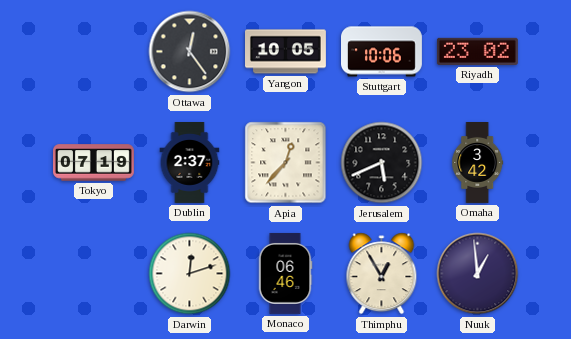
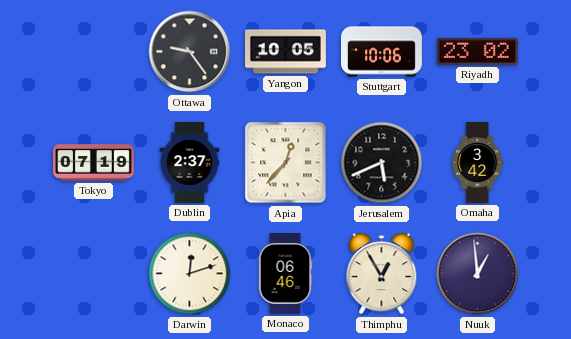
Ottawa: 12:24 -> 9:24
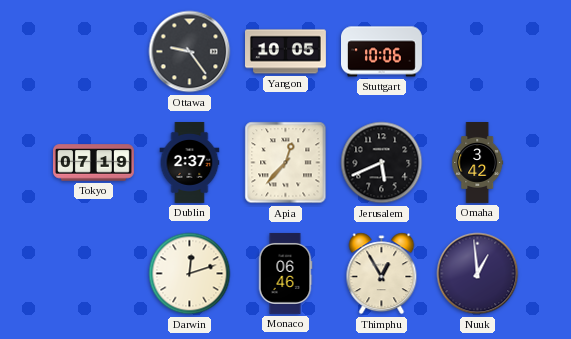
Riyadh: 23:02 -> none
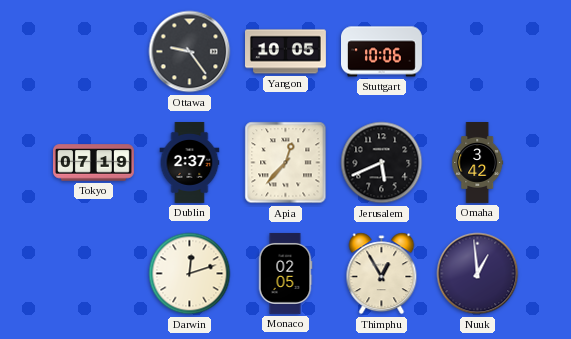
Monaco: 06:46 -> 02:05
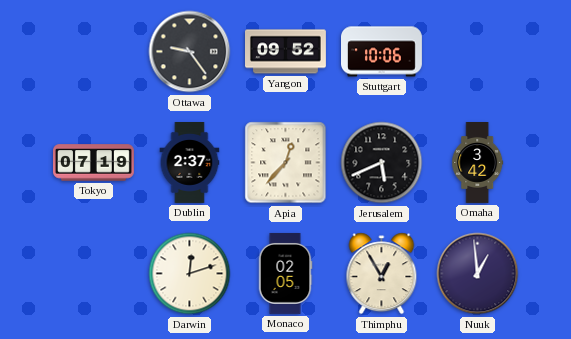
Yangon: 10:05 -> 09:52
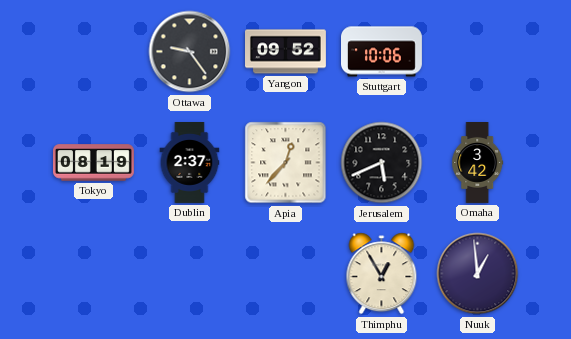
Tokyo: 07:19 -> 08:19
Darwin: 12:12 -> none
Monaco: 02:05 -> none
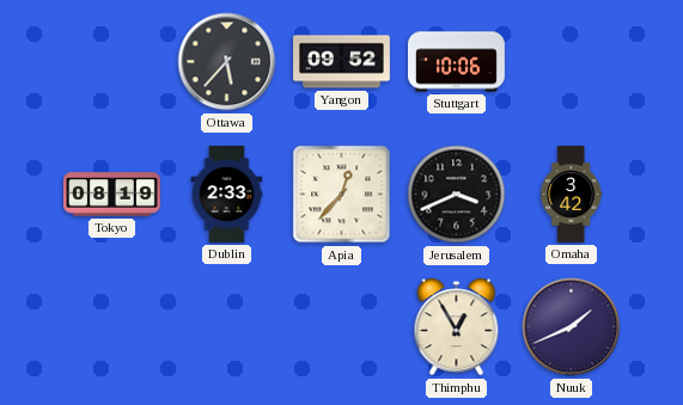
Ottawa: 9:24 -> 5:37
Dublin: 2:37 -> 2:33
Jerusalem: 5:41 -> 3:41
Nuuk: 12:59 -> 1:41
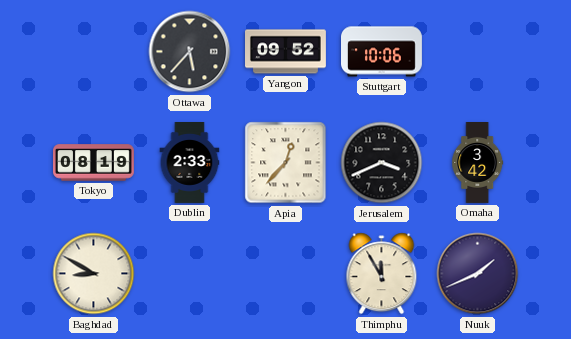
Baghdad: none -> 8:50
Thimphu: 12:55 -> 11:55
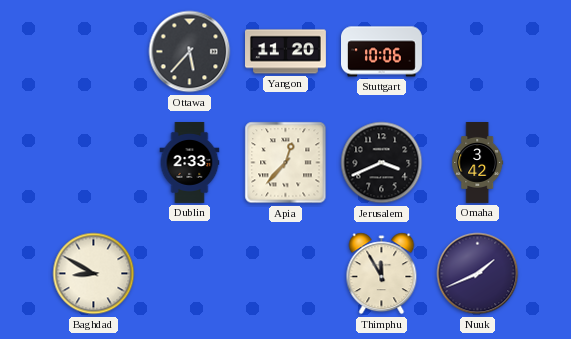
Yangon: 09:52 -> 11:20
Tokyo: 08:19 -> none
